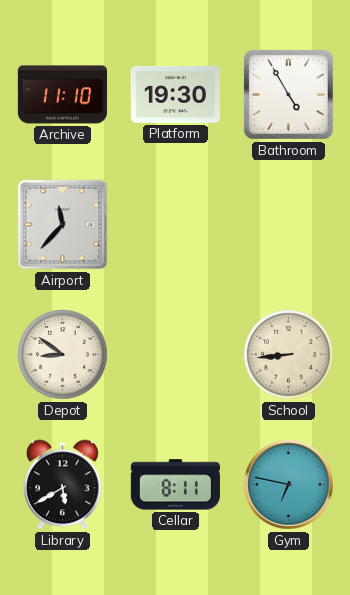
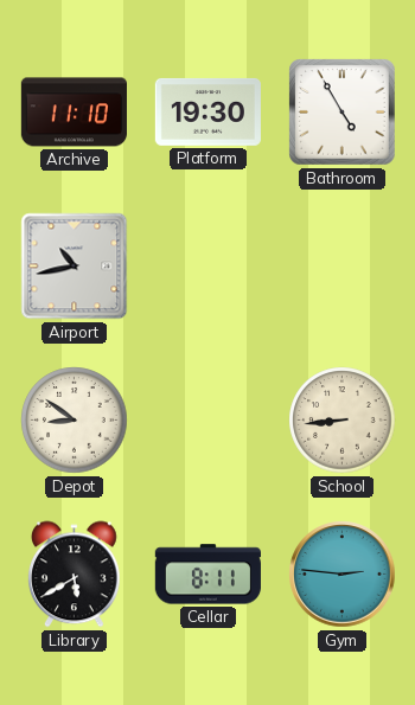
Airport: 11:37 -> 10:43
Gym: 6:47 -> 2:46
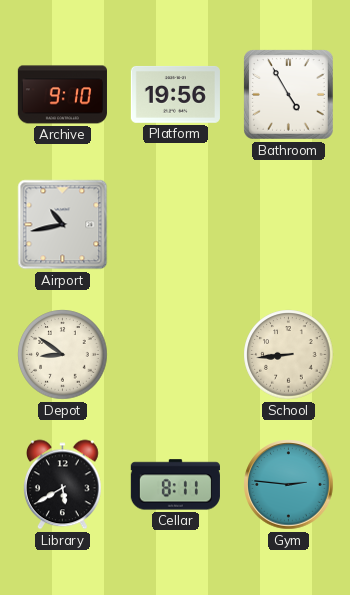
Archive: 11:10 -> 9:10
Platform: 19:30 -> 19:56
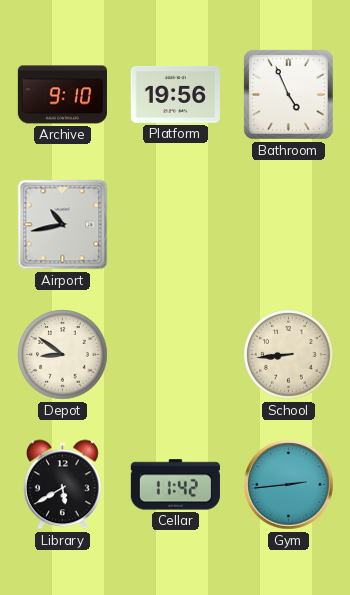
Bathroom: 4:55 -> 4:56
Cellar: 8:11 -> 11:42
Gym: 2:46 -> 2:44
